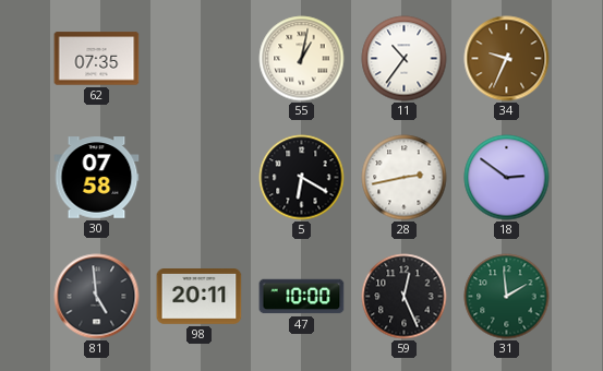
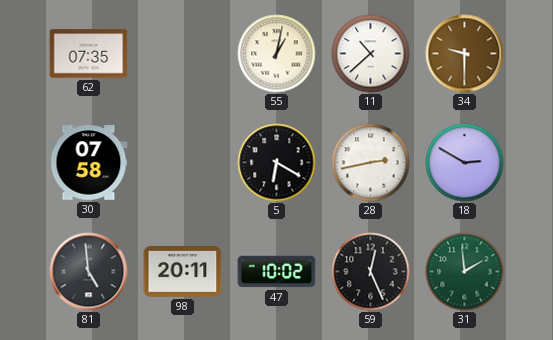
11: 10:36 -> 10:38
34: 9:34 -> 9:30
18: 2:51 -> 2:50
47: 10:00 -> 10:02
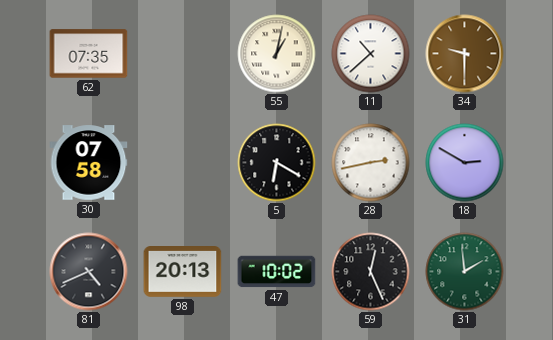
81: 4:59 -> 4:41
98: 20:11 -> 20:13
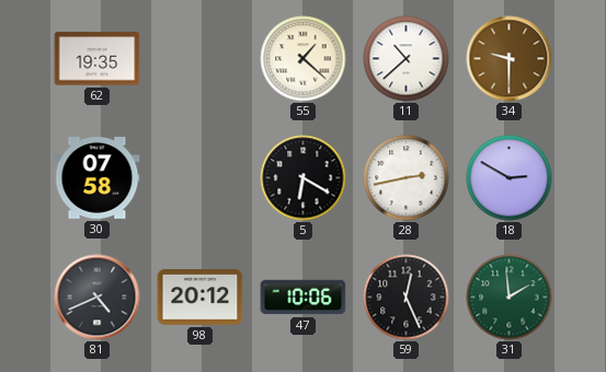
62: 07:35 -> 19:35
55: 1:02 -> 1:22
98: 20:13 -> 20:12
47: 10:02 -> 10:06
